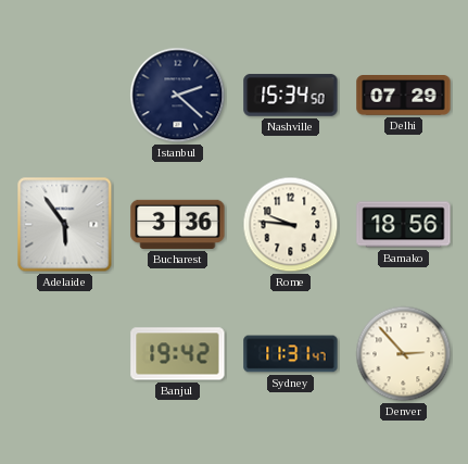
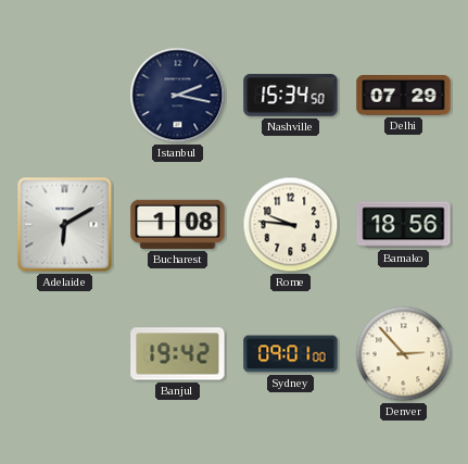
Istanbul: 2:22 -> 2:17
Adelaide: 5:54 -> 6:10
Bucharest: 3:36 -> 1:08
Sydney: 11:31 -> 09:01
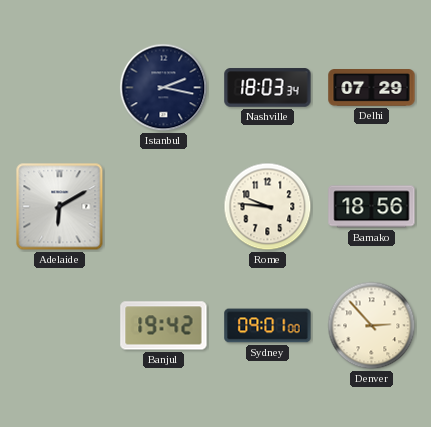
Nashville: 15:34 -> 18:03
Bucharest: 1:08 -> none
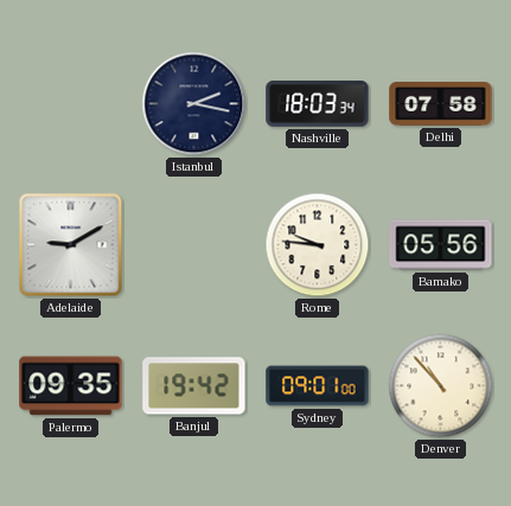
Delhi: 07:29 -> 07:58
Adelaide: 6:10 -> 9:10
Bamako: 18:56 -> 05:56
Palermo: none -> 09:35
Denver: 2:53 -> 10:53
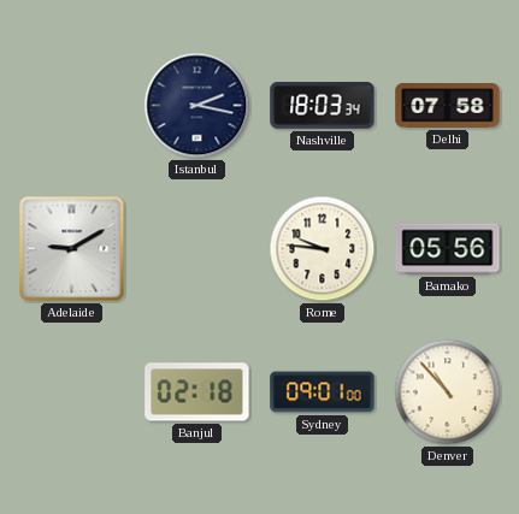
Palermo: 09:35 -> none
Banjul: 19:42 -> 02:18
